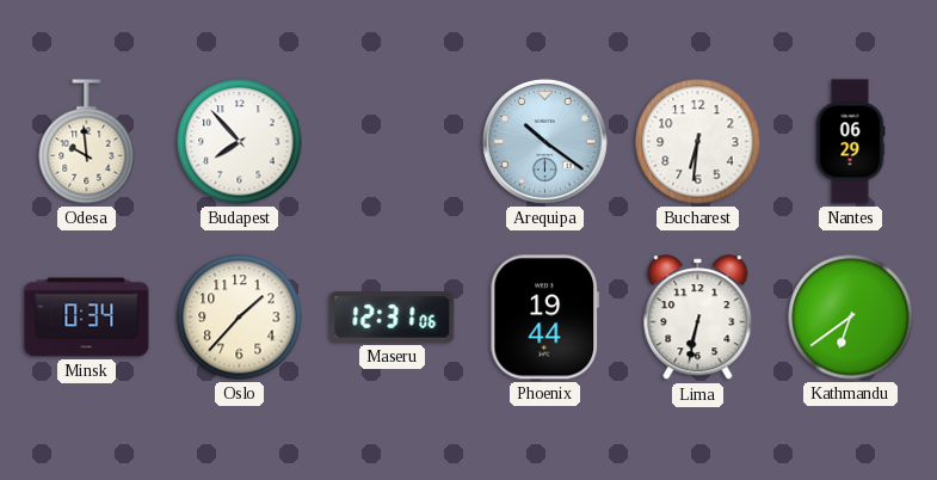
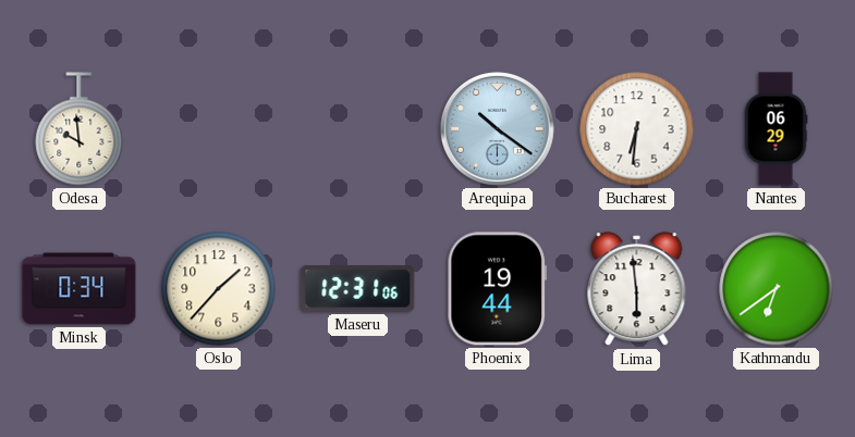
Budapest: 7:53 -> none
Lima: 6:32 -> 5:59
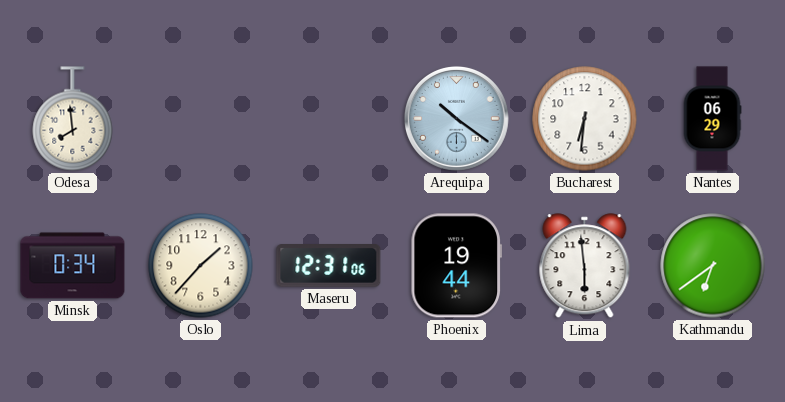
Odesa: 9:59 -> 7:59
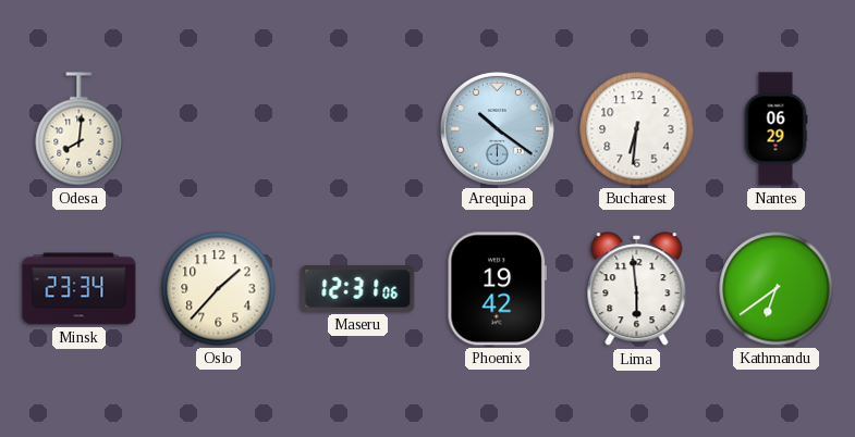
Odesa: 7:59 -> 8:01
Minsk: 0:34 -> 23:34
Phoenix: 19:44 -> 19:42
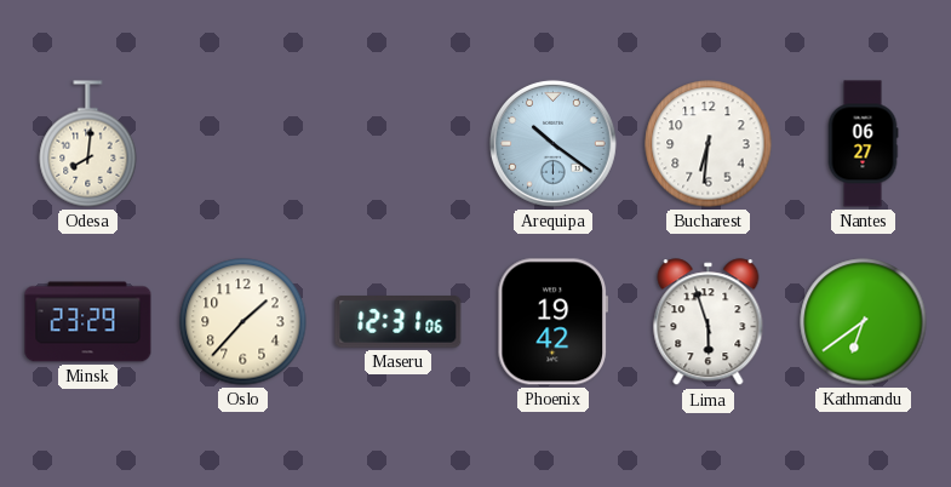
Nantes: 06:29 -> 06:27
Minsk: 23:34 -> 23:29
Lima: 5:59 -> 5:57
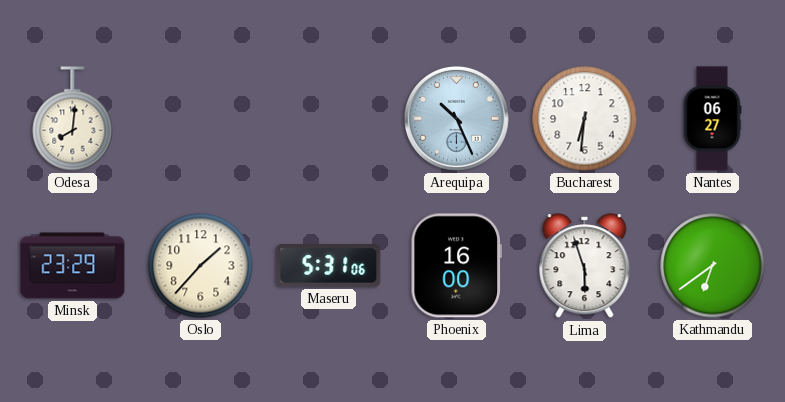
Arequipa: 10:21 -> 10:26
Maseru: 12:31 -> 5:31
Phoenix: 19:42 -> 16:00
